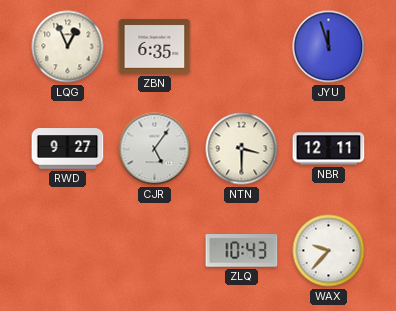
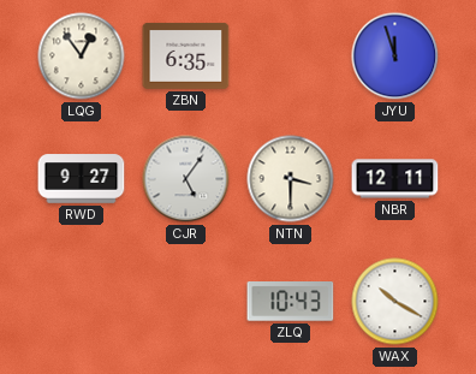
LQG: 12:56 -> 12:54
WAX: 9:37 -> 10:20
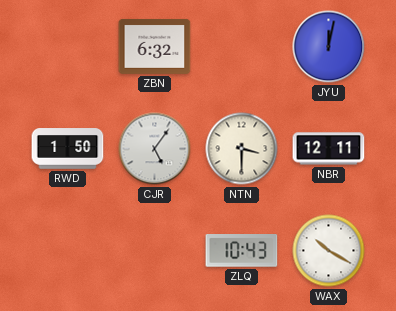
LQG: 12:54 -> none
ZBN: 6:35 -> 6:32
JYU: 11:57 -> 12:02
RWD: 9:27 -> 1:50
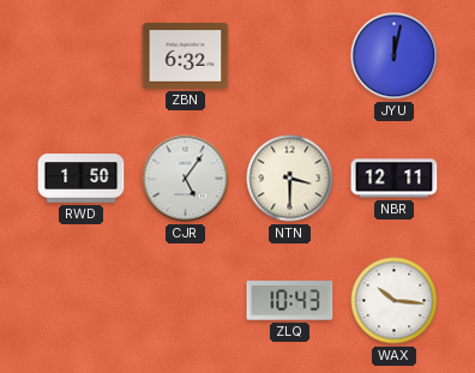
WAX: 10:20 -> 10:16
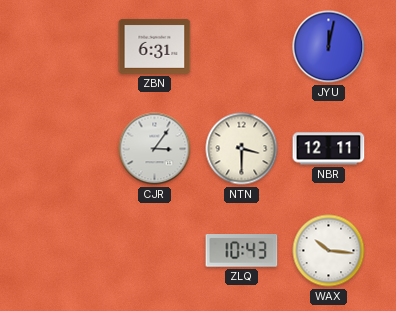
ZBN: 6:32 -> 6:31
RWD: 1:50 -> none
CJR: 5:06 -> 3:06
